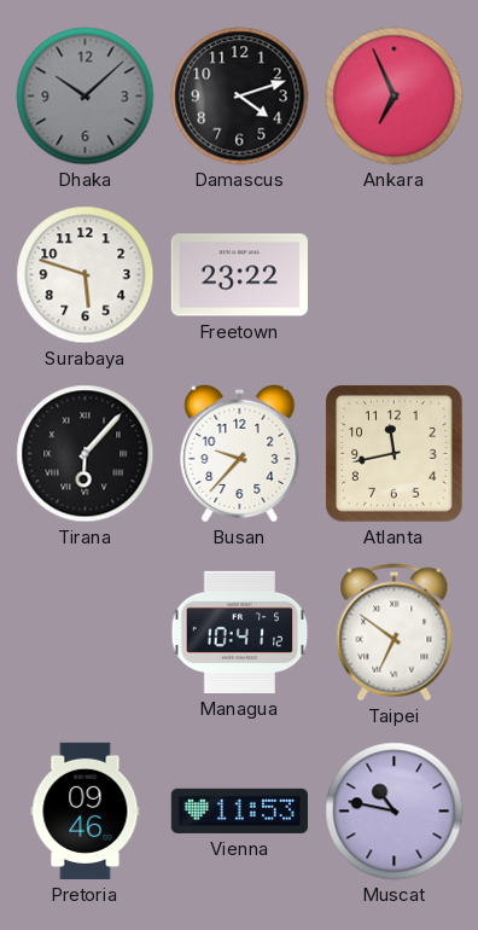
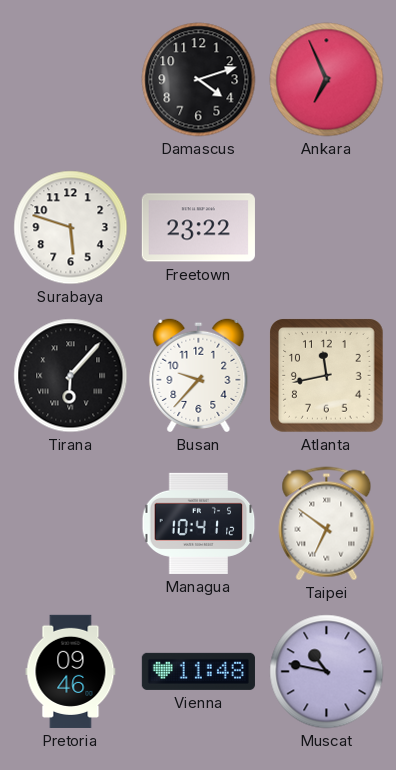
Dhaka: 10:08 -> none
Vienna: 11:53 -> 11:48
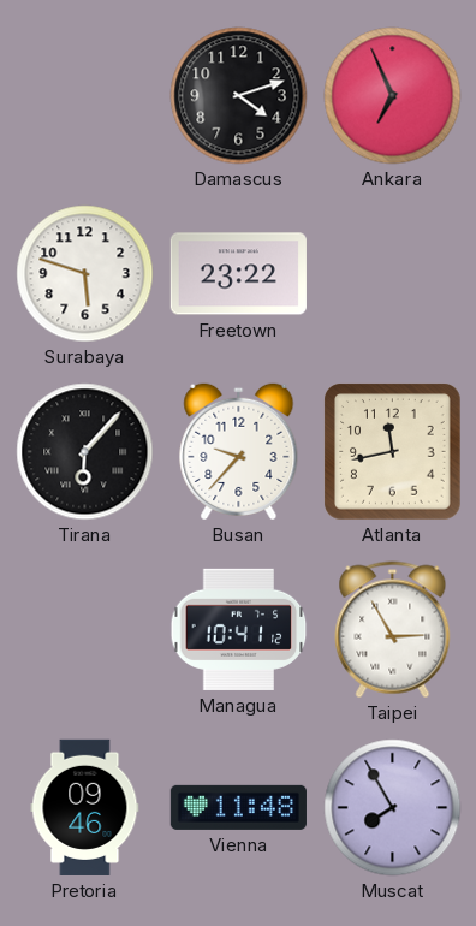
Taipei: 6:51 -> 2:55
Muscat: 10:47 -> 7:55
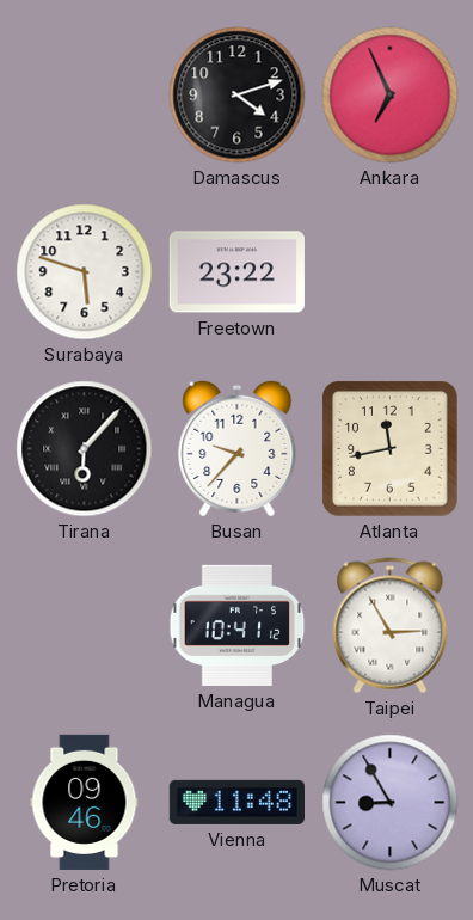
Muscat: 7:55 -> 8:55
